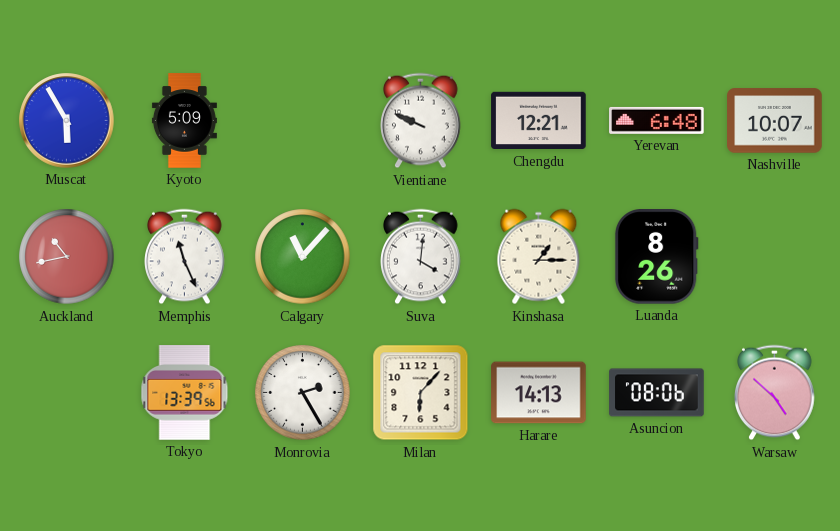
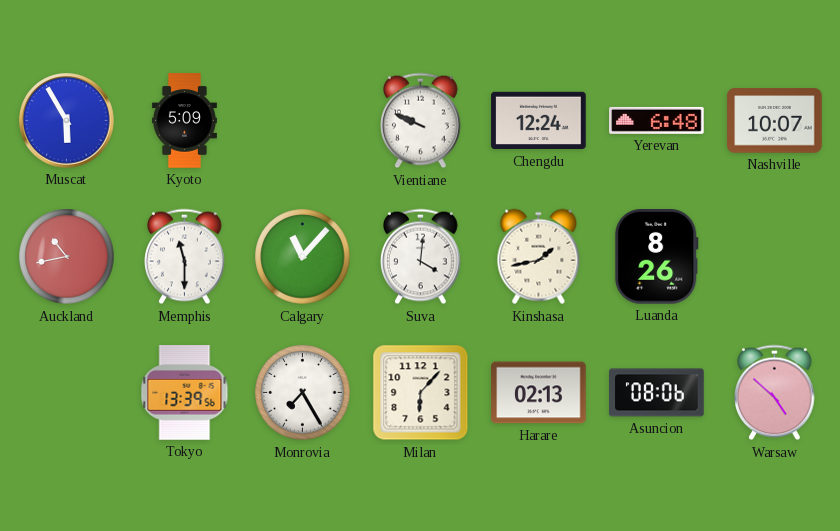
Chengdu: 12:21 -> 12:24
Memphis: 11:26 -> 11:30
Kinshasa: 1:15 -> 1:43
Monrovia: 2:25 -> 7:25
Harare: 14:13 -> 02:13
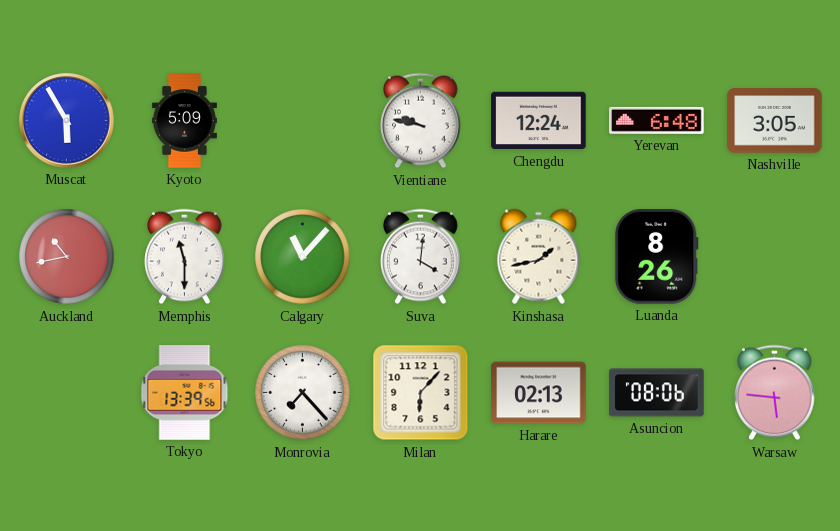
Vientiane: 9:49 -> 9:47
Nashville: 10:07 -> 3:05
Monrovia: 7:25 -> 7:23
Warsaw: 4:52 -> 5:46
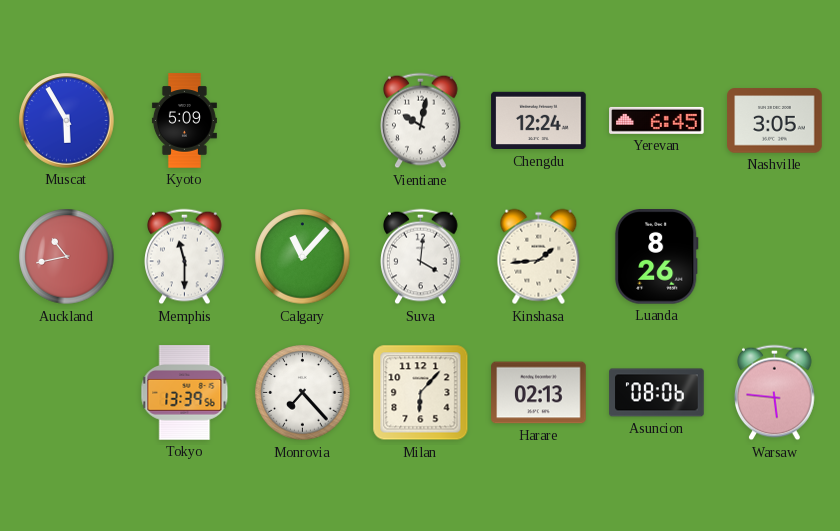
Vientiane: 9:47 -> 10:02
Yerevan: 6:48 -> 6:45
Kinshasa: 1:43 -> 1:44
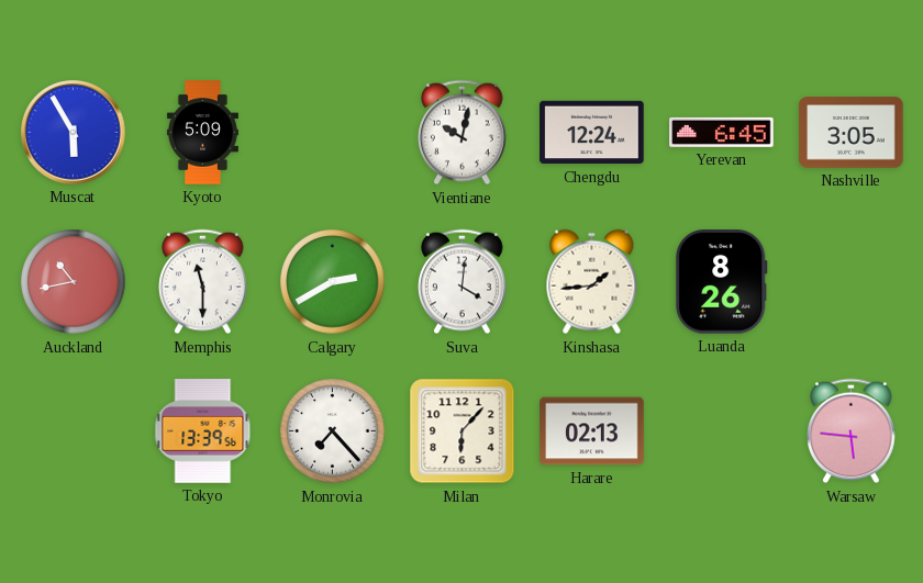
Calgary: 11:07 -> 2:40
Asuncion: 08:06 -> none
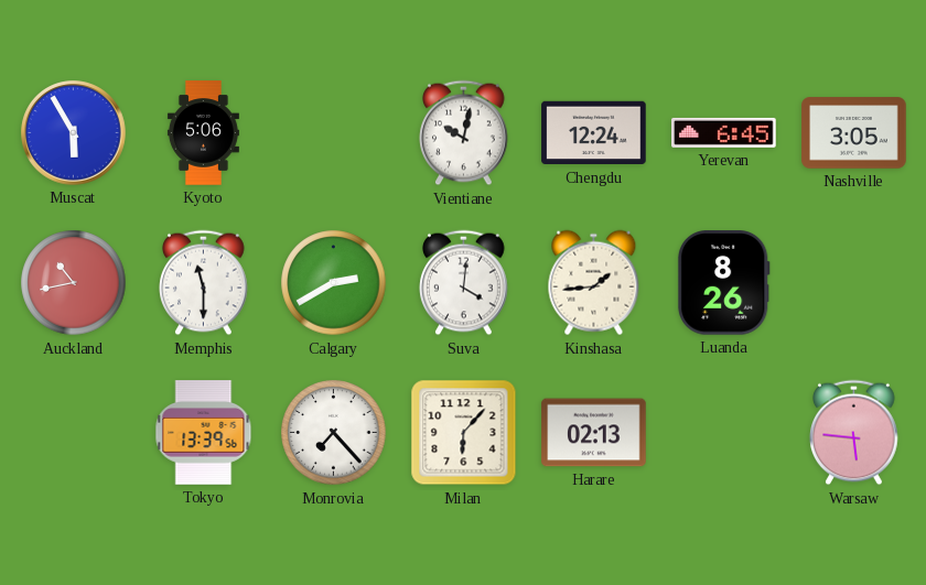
Kyoto: 5:09 -> 5:06
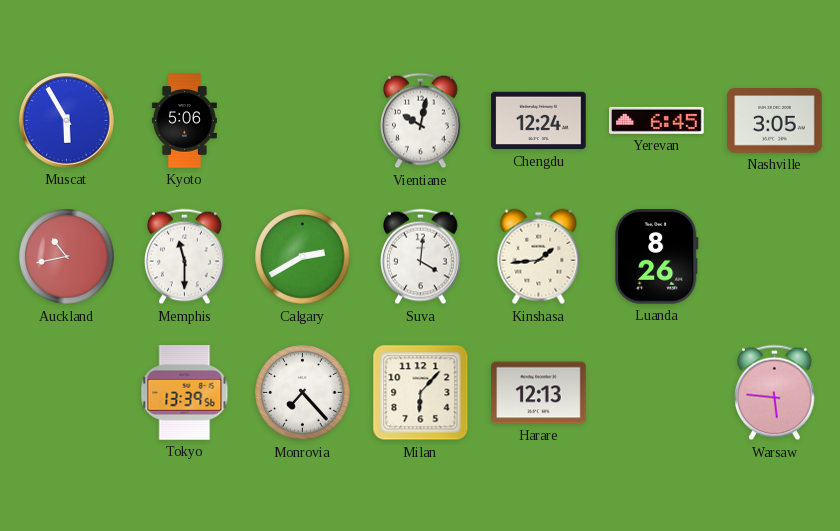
Harare: 02:13 -> 12:13
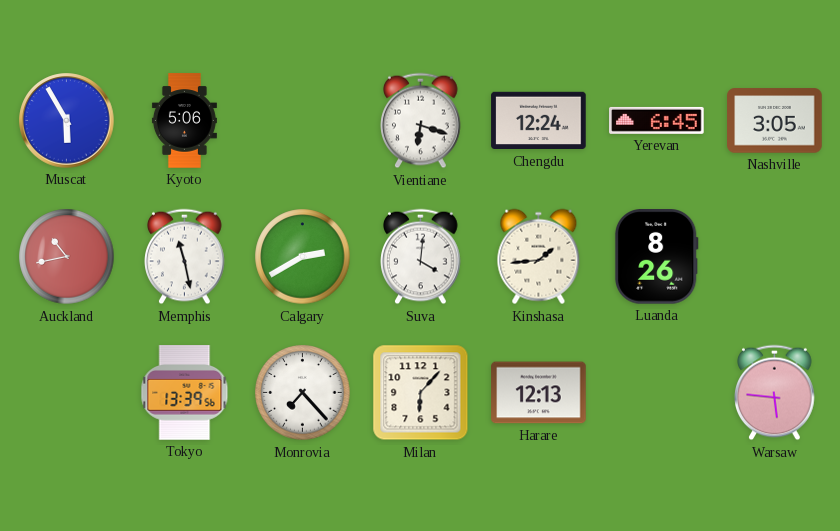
Vientiane: 10:02 -> 6:18
Memphis: 11:30 -> 11:28
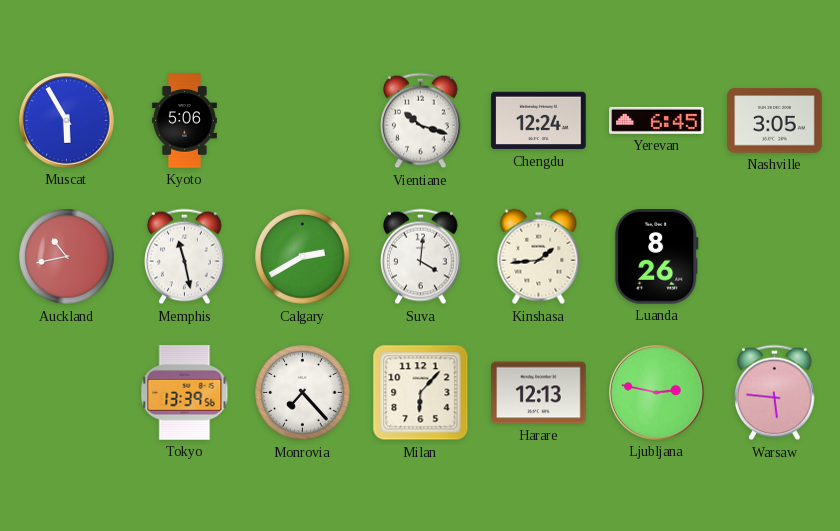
Vientiane: 6:18 -> 10:18
Ljubljana: none -> 2:47
